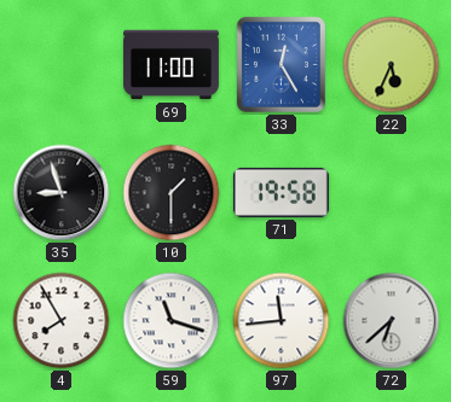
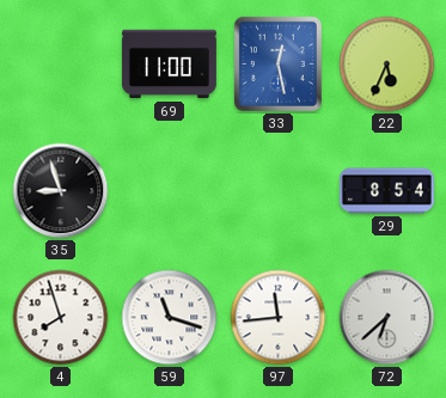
33: 12:25 -> 12:28
10: 1:30 -> none
71: 19:58 -> none
29: none -> 8:54
4: 7:55 -> 7:57
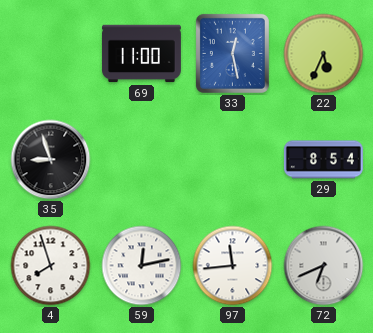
59: 11:18 -> 12:13
72: 6:38 -> 6:41
